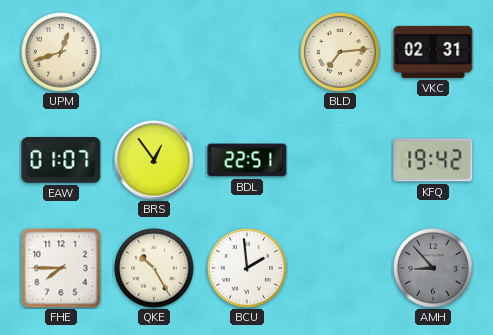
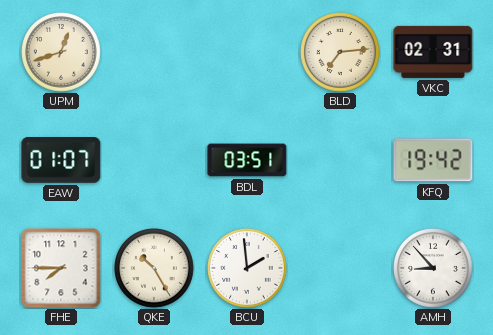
BRS: 12:54 -> none
BDL: 22:51 -> 03:51
AMH dial: grey -> white
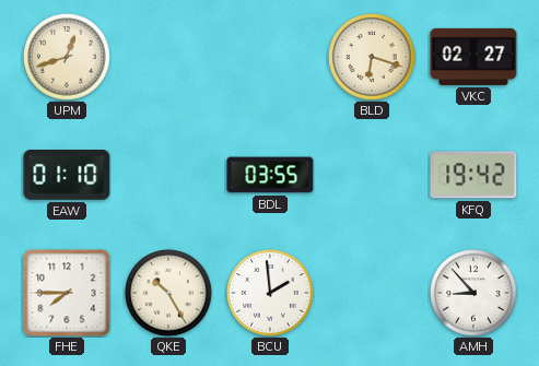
BLD: 7:14 -> 6:18
VKC: 02:31 -> 02:27
EAW: 01:07 -> 01:10
BDL: 03:51 -> 03:55
